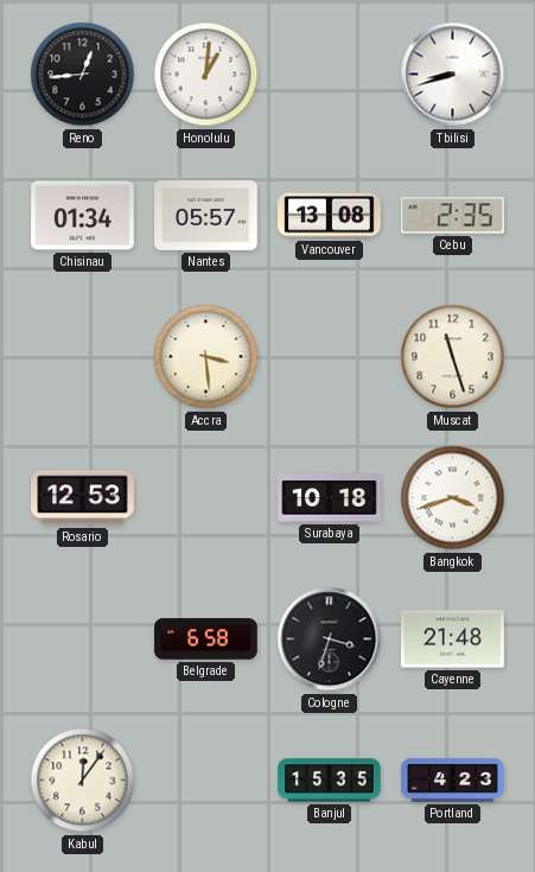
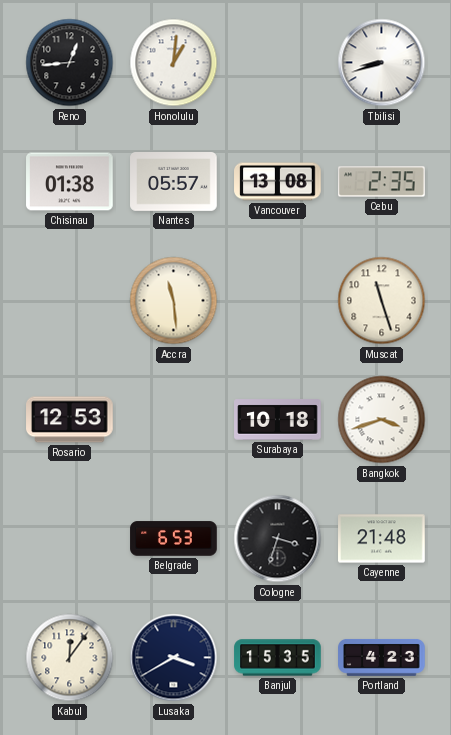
Chisinau: 01:34 -> 01:38
Accra: 3:29 -> 11:29
Belgrade: 6:58 -> 6:53
Lusaka: none -> 3:40
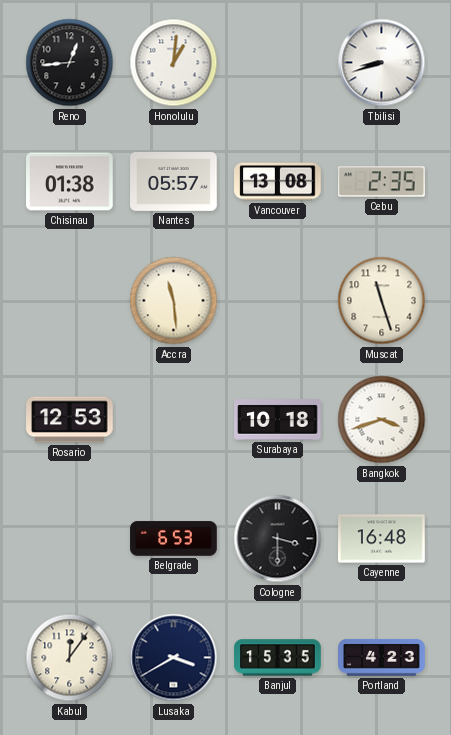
Cologne: 3:33 -> 3:30
Cayenne: 21:48 -> 16:48
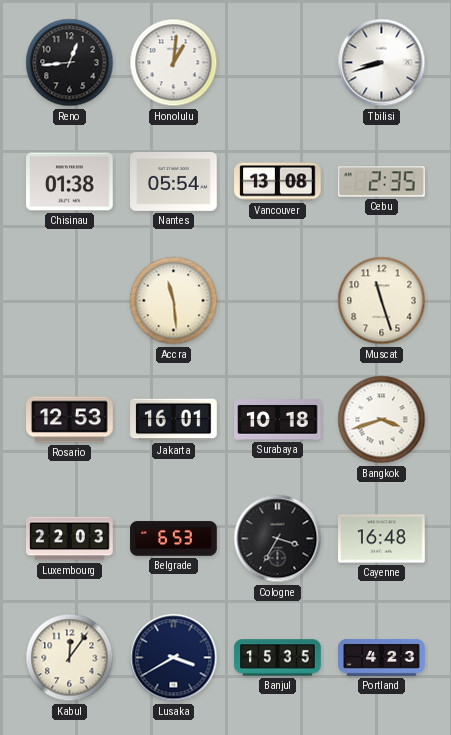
Nantes: 05:57 -> 05:54
Jakarta: none -> 16:01
Luxembourg: none -> 22:03
Cologne: 3:30 -> 3:35
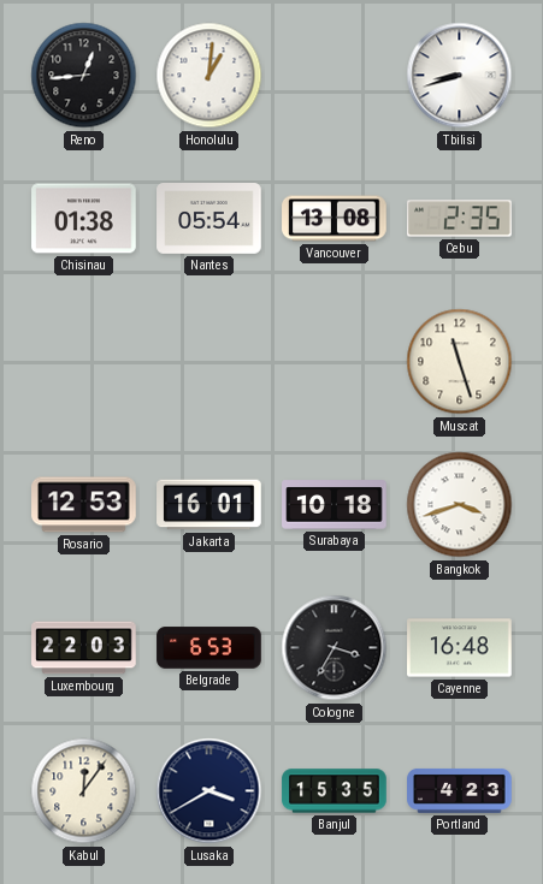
Accra: 11:29 -> none
